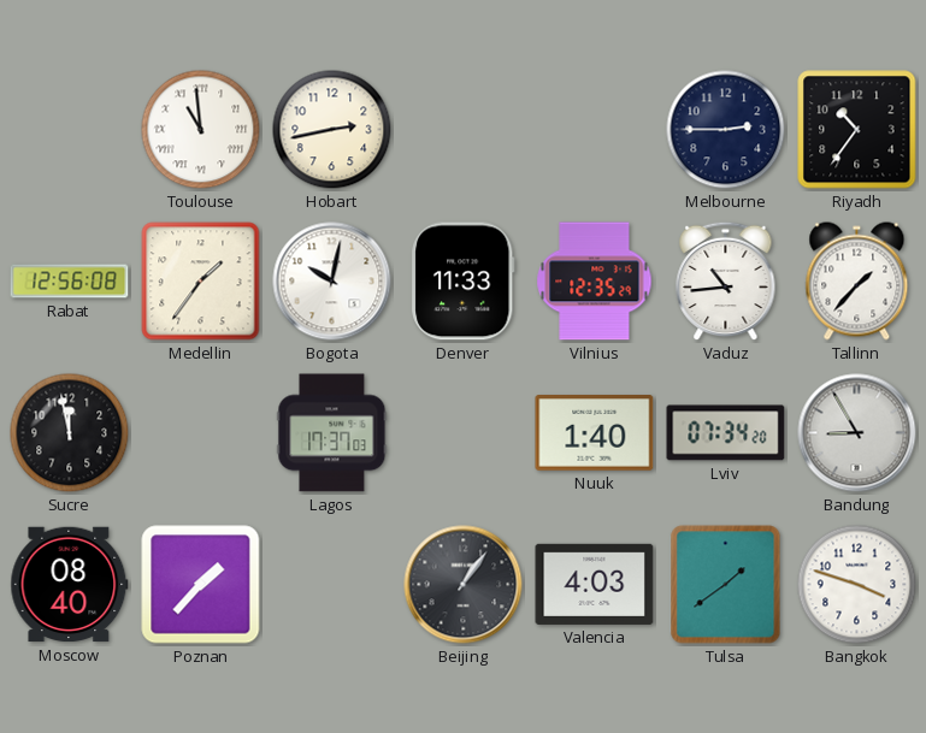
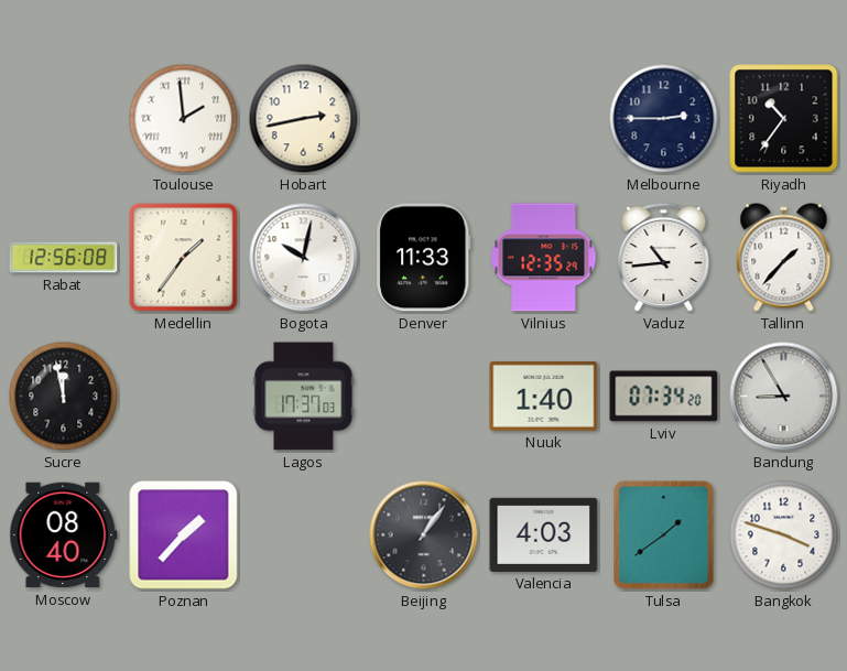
Toulouse: 10:59 -> 1:59
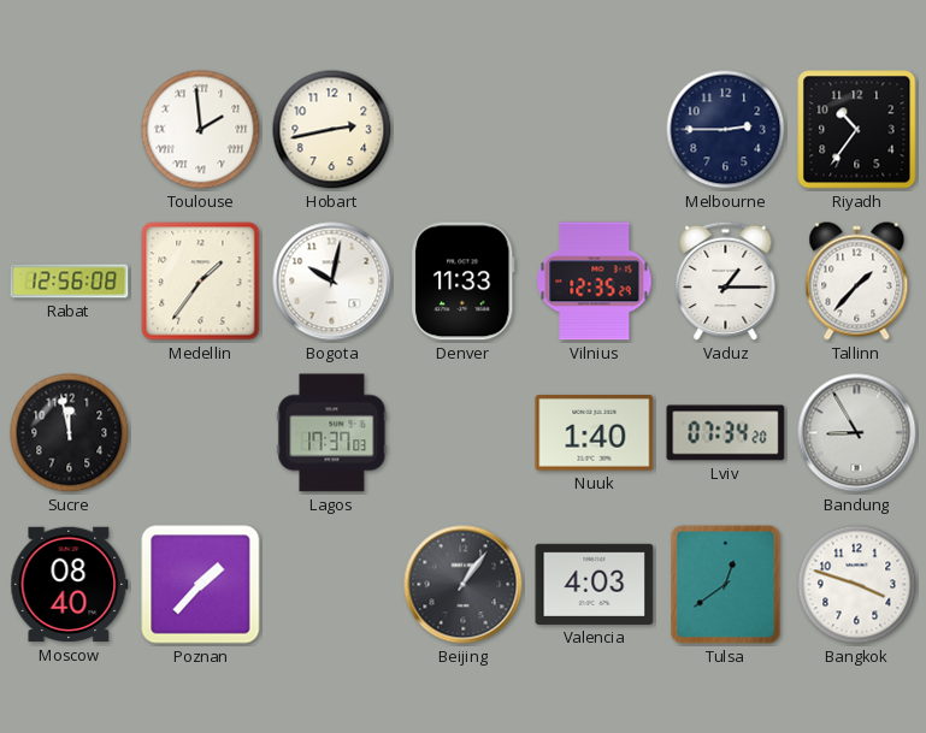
Vaduz: 10:44 -> 1:15
Tulsa: 1:39 -> 12:39
